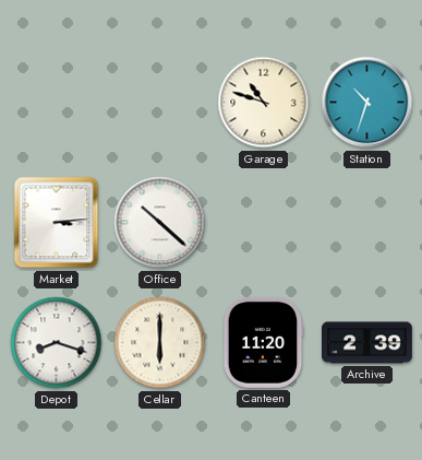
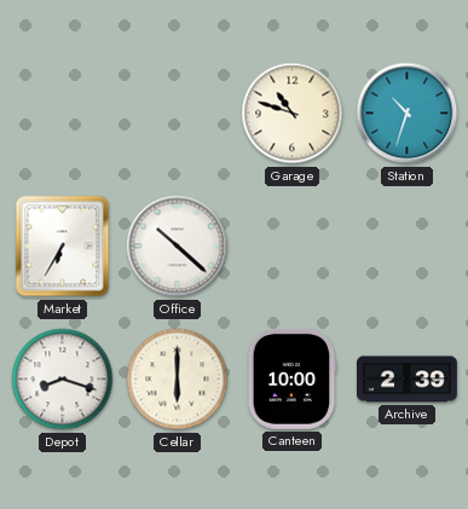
Market: 3:14 -> 6:35
Canteen: 11:20 -> 10:00
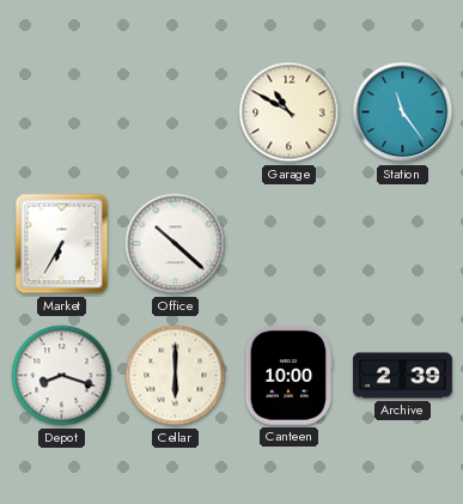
Garage: 10:48 -> 10:50
Station: 10:33 -> 11:24
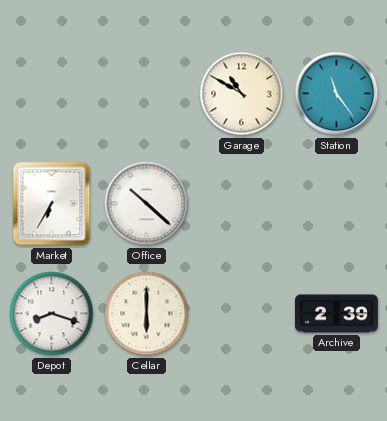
Canteen: 10:00 -> none
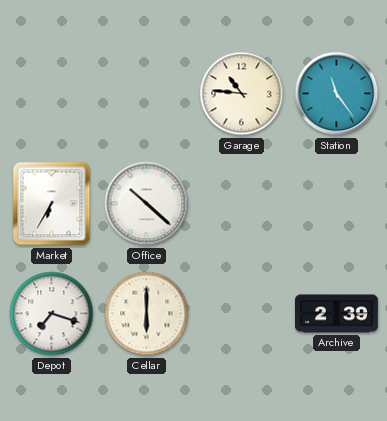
Garage: 10:50 -> 10:46
Depot: 8:18 -> 7:18
